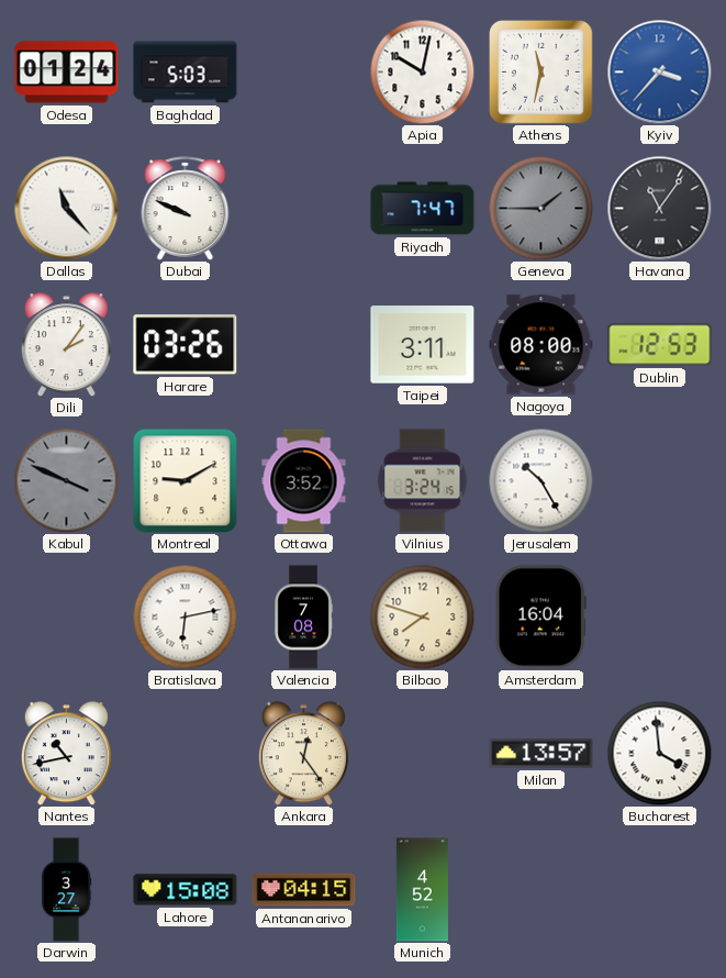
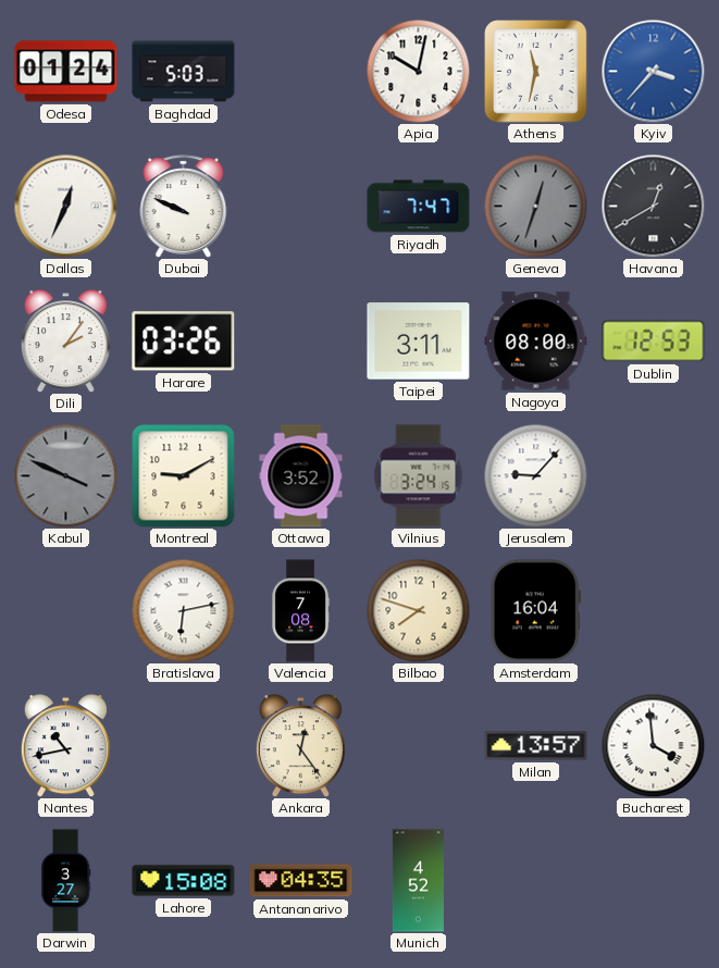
Dallas: 11:23 -> 12:34
Geneva: 1:45 -> 12:33
Havana: 11:06 -> 12:40
Jerusalem: 10:25 -> 9:07
Antananarivo: 04:15 -> 04:35
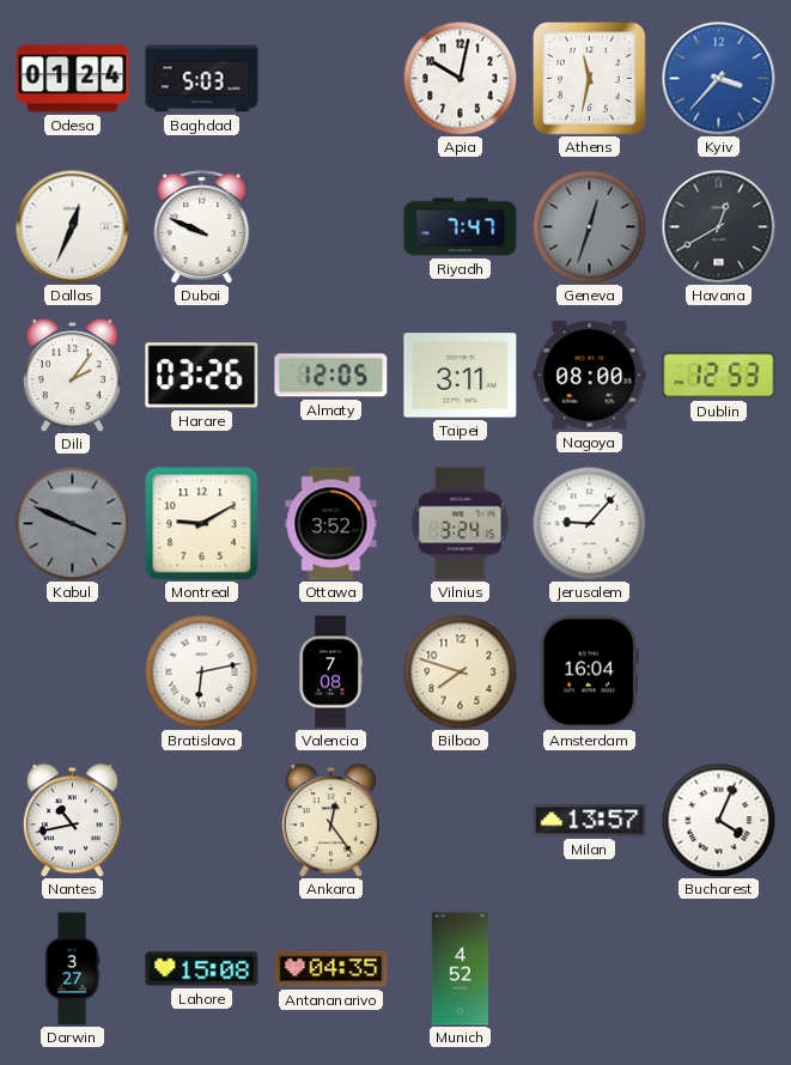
Almaty: none -> 12:05
Bucharest: 3:59 -> 4:04
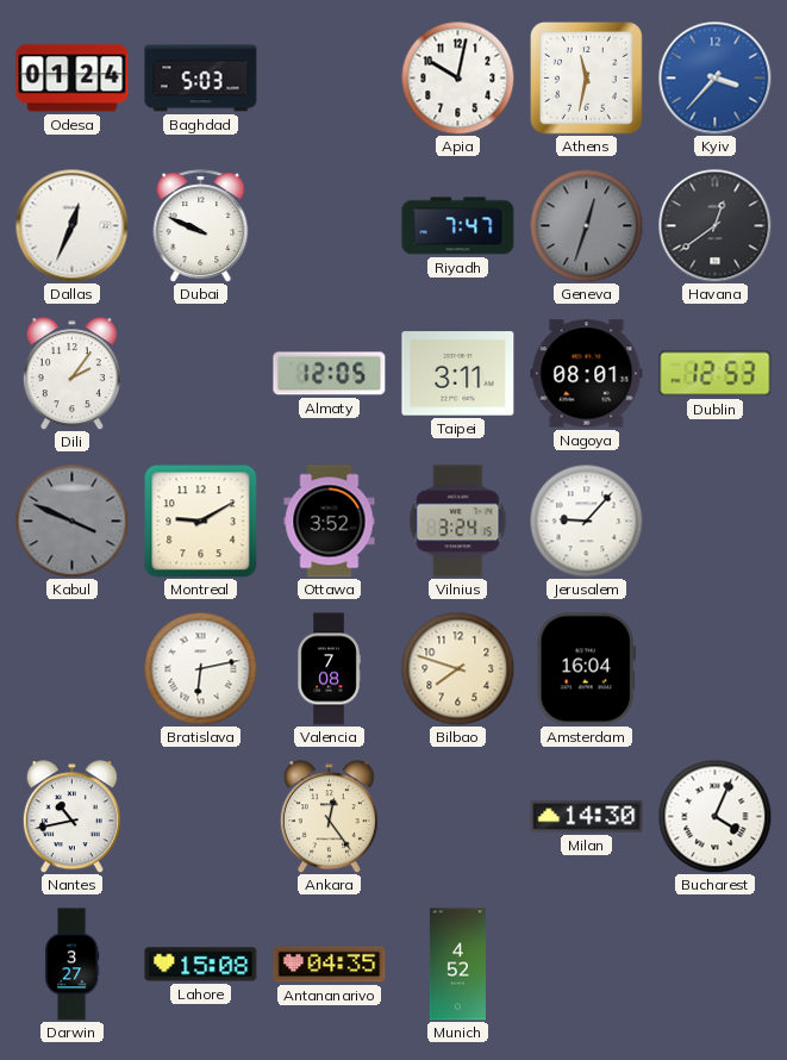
Havana: 12:40 -> 12:39
Harare: 03:26 -> none
Nagoya: 08:00 -> 08:01
Milan: 13:57 -> 14:30
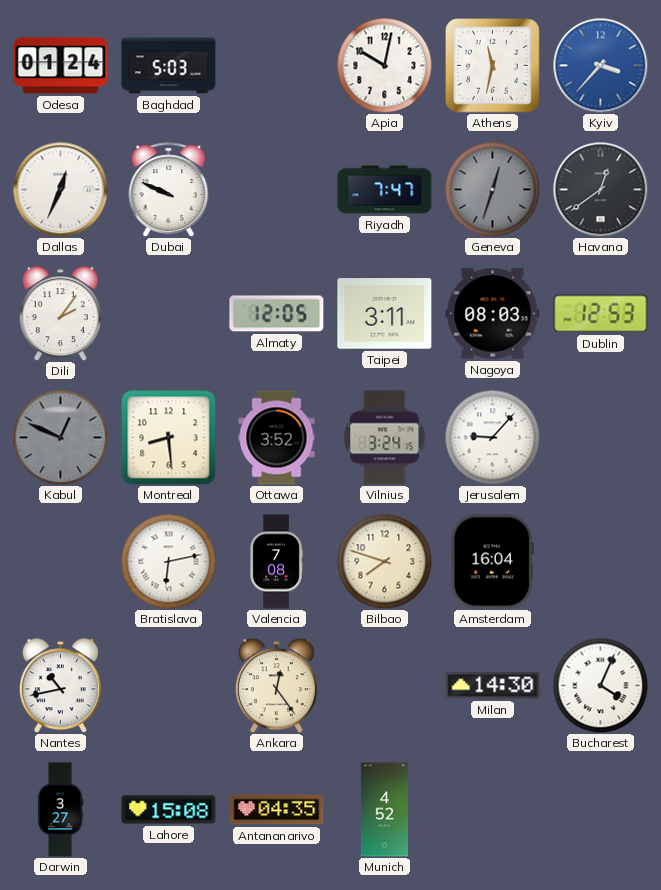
Nagoya: 08:01 -> 08:03
Kabul: 3:49 -> 12:49
Montreal: 9:10 -> 8:29
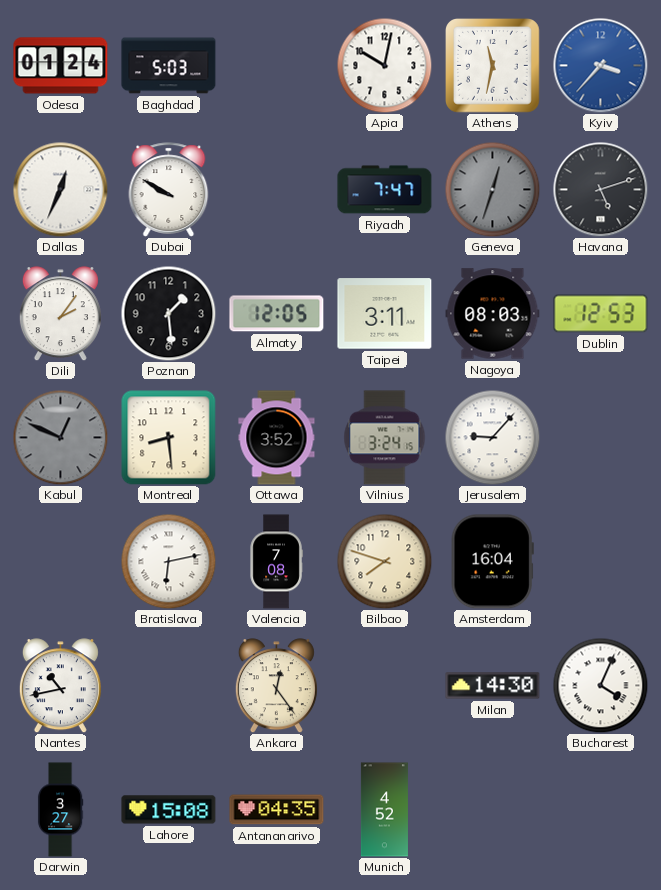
Dubai: 9:49 -> 9:50
Havana: 12:39 -> 5:12
Poznan: none -> 1:29
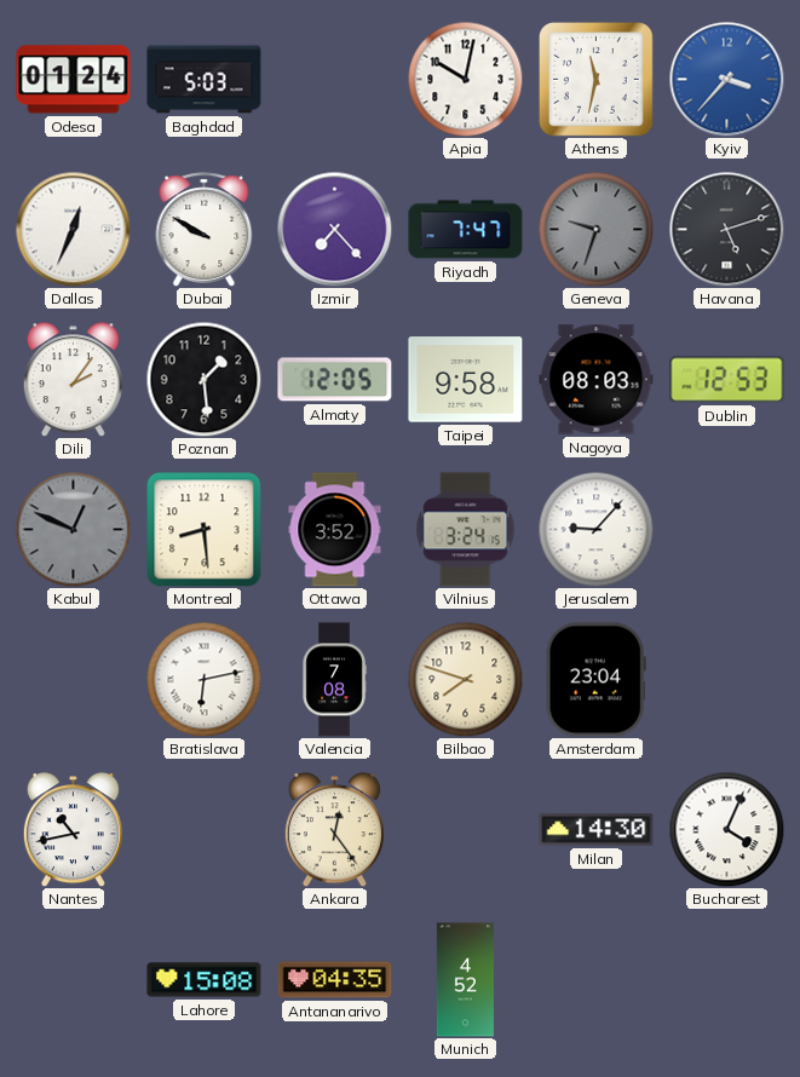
Izmir: none -> 7:23
Geneva: 12:33 -> 9:33
Taipei: 3:11 -> 9:58
Amsterdam: 16:04 -> 23:04
Darwin: 3:27 -> none
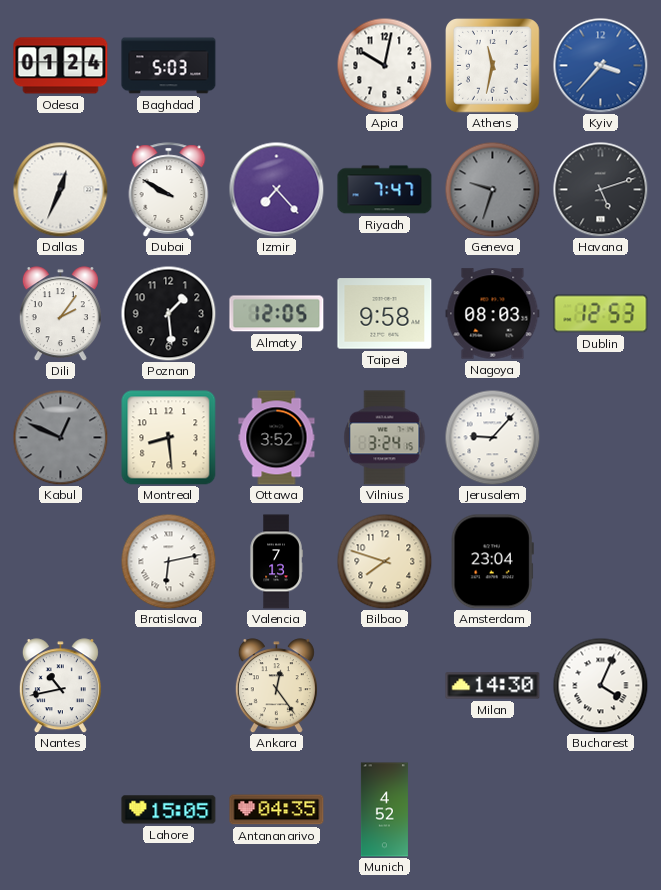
Valencia: 7:08 -> 7:13
Lahore: 15:08 -> 15:05
